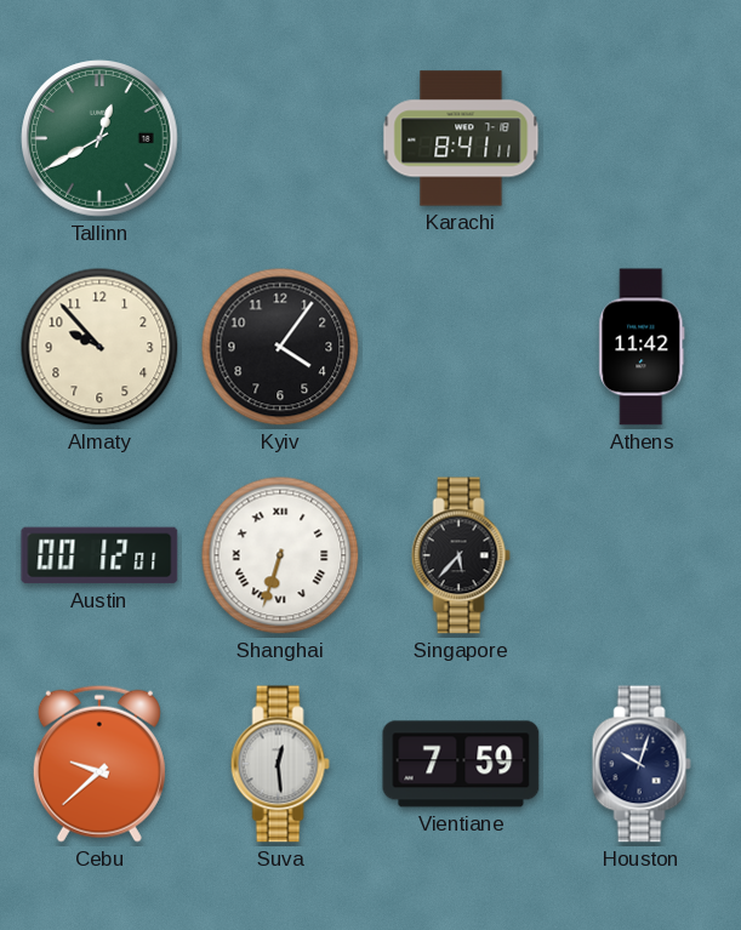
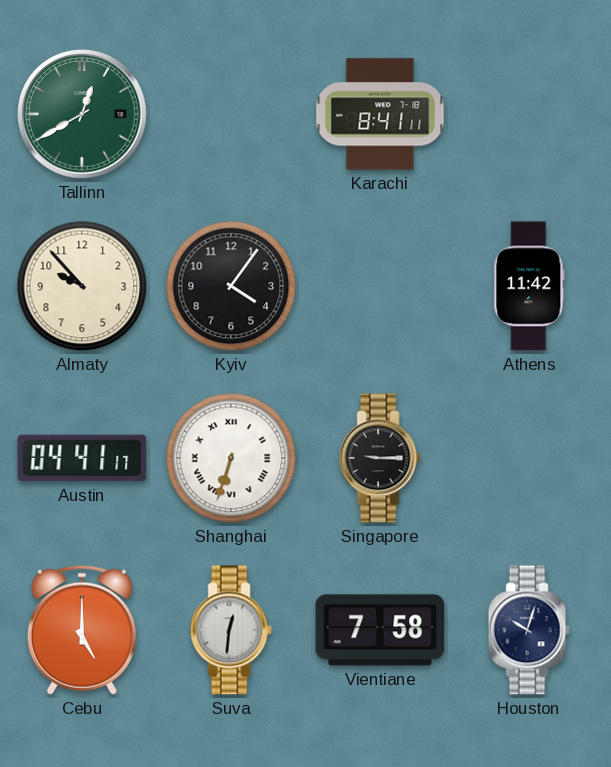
Austin: 00:12 -> 04:41
Singapore: 5:37 -> 9:15
Cebu: 9:38 -> 5:00
Suva: 12:29 -> 12:31
Vientiane: 7:59 -> 7:58
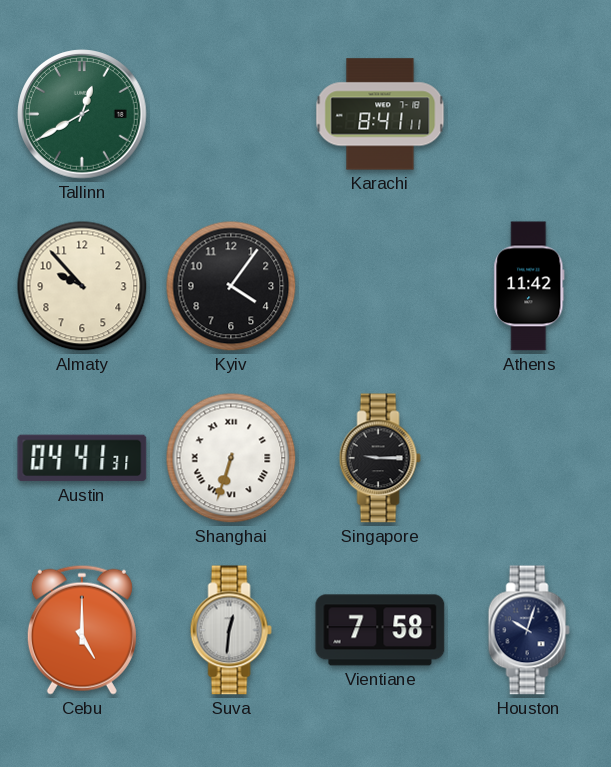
Austin: 04:41:17 -> 04:41:31
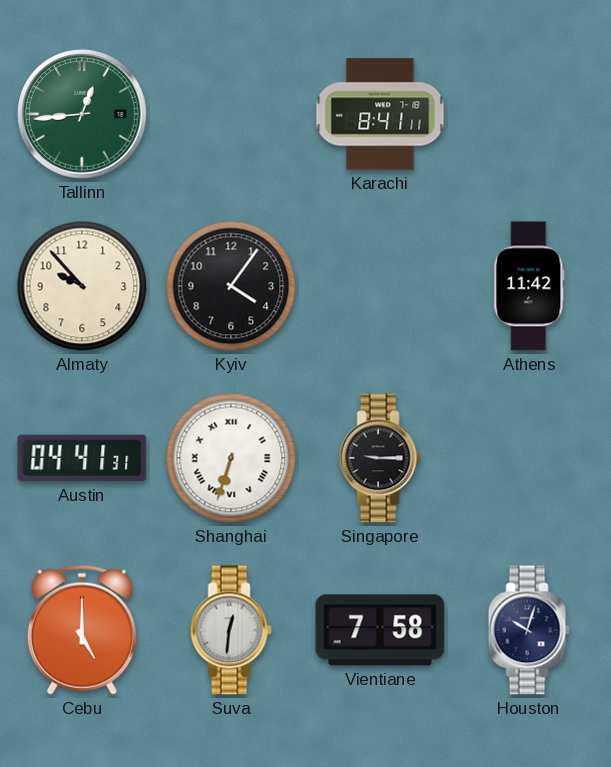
Tallinn: 12:40 -> 12:44
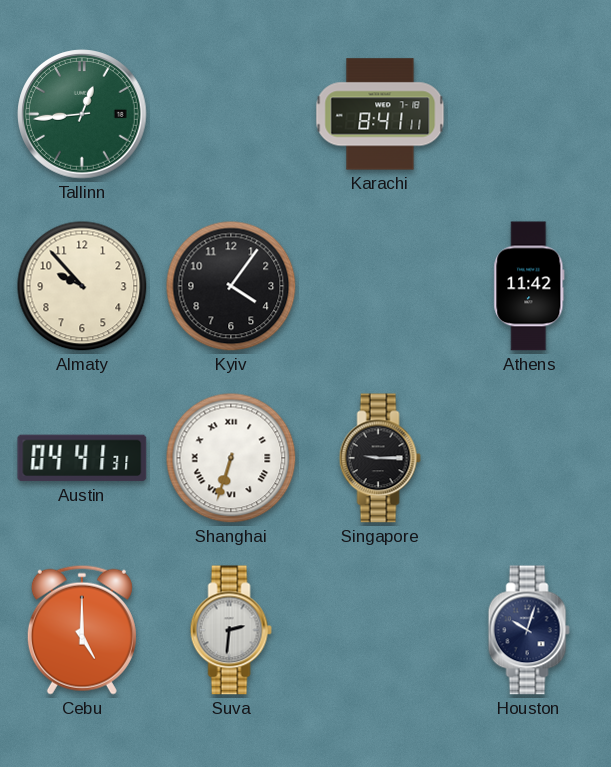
Suva: 12:31 -> 2:31
Vientiane: 7:58 -> none
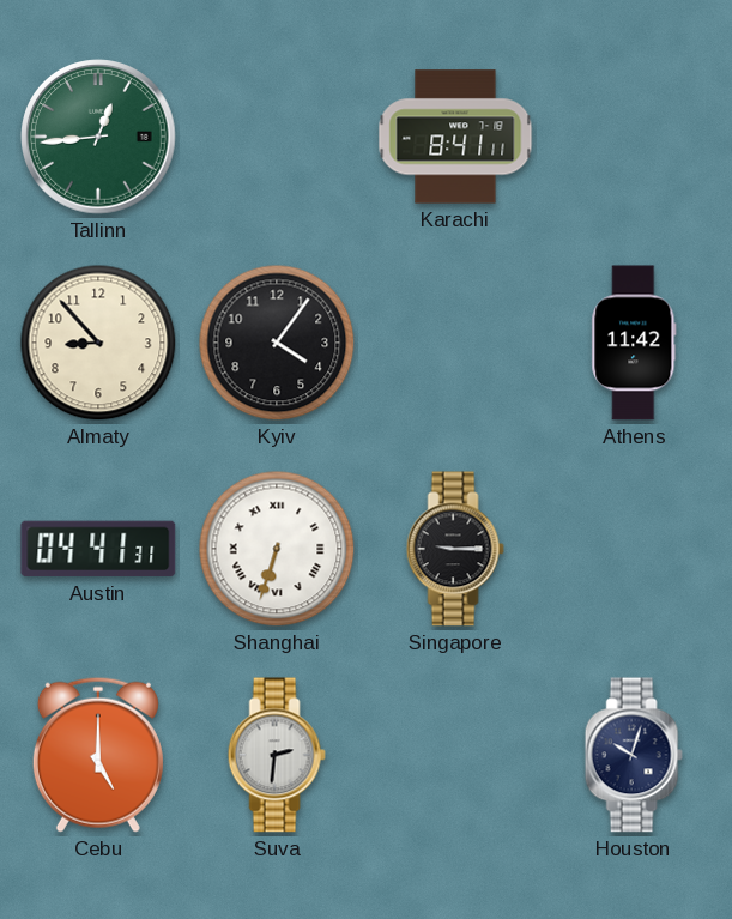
Almaty: 9:53 -> 8:53
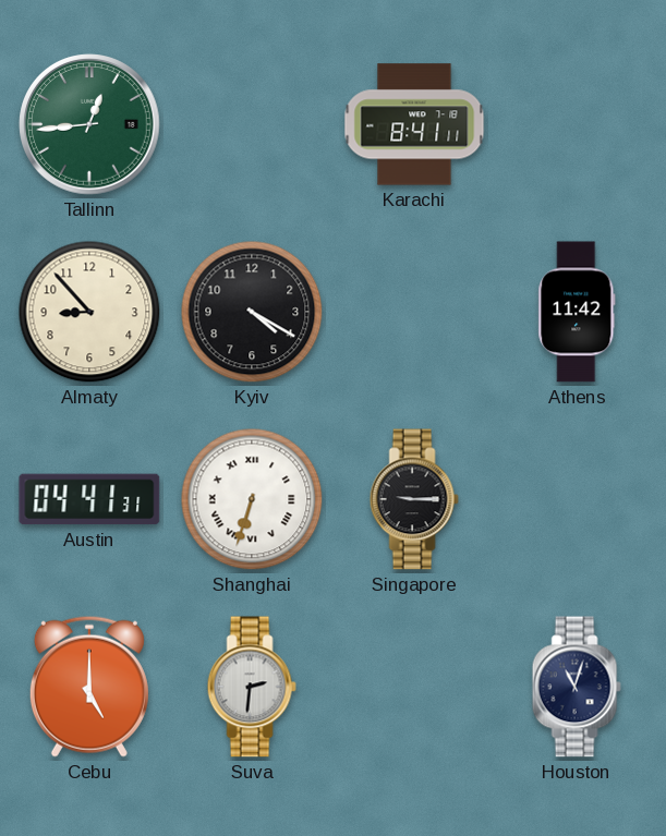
Kyiv: 4:06 -> 4:20
Houston: 10:03 -> 11:03
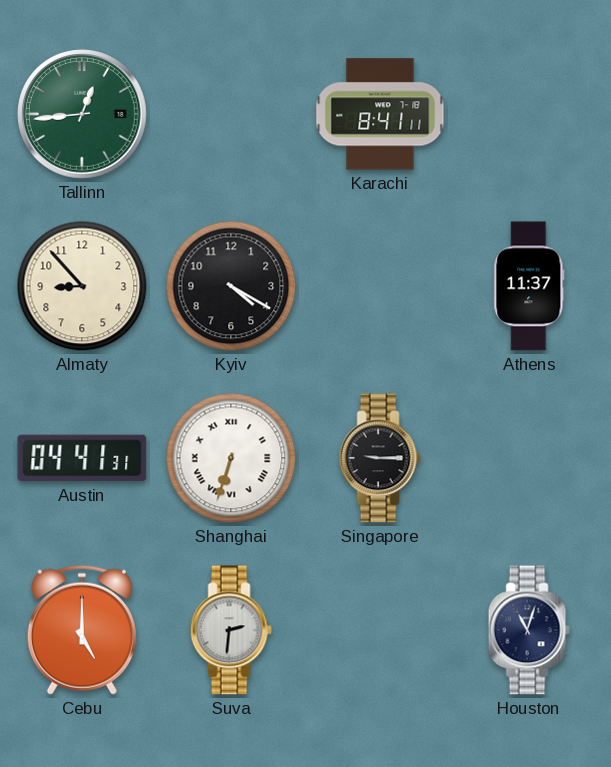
Athens: 11:42 -> 11:37
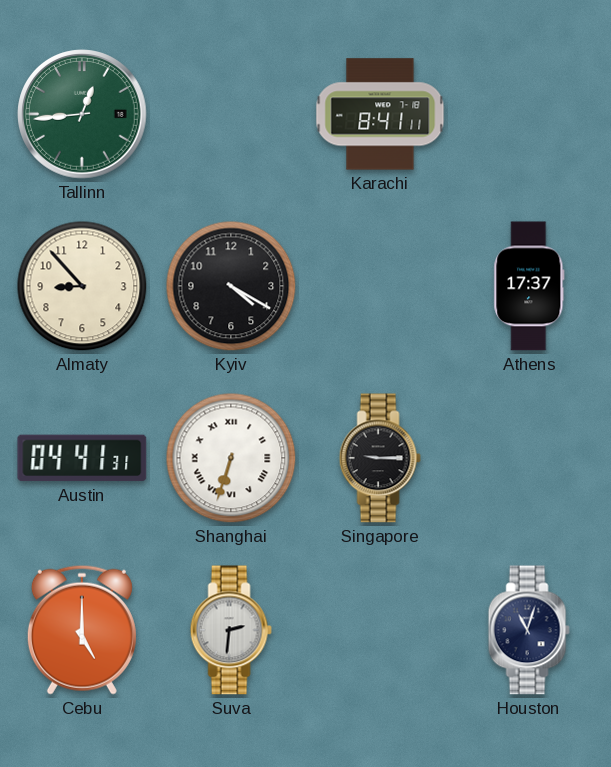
Athens: 11:37 -> 17:37
